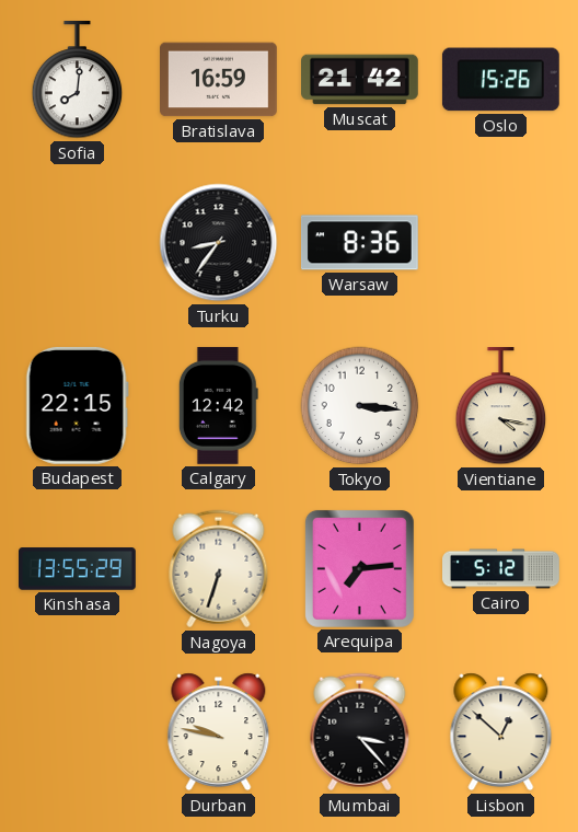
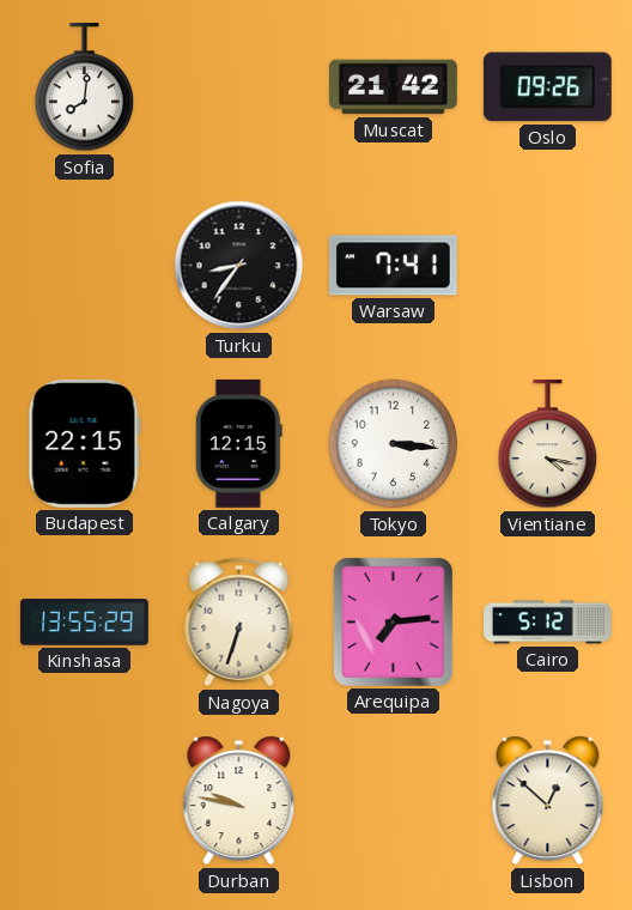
Bratislava: 16:59 -> none
Oslo: 15:26 -> 09:26
Warsaw: 8:36 -> 7:41
Calgary: 12:42 -> 12:15
Mumbai: 3:23 -> none
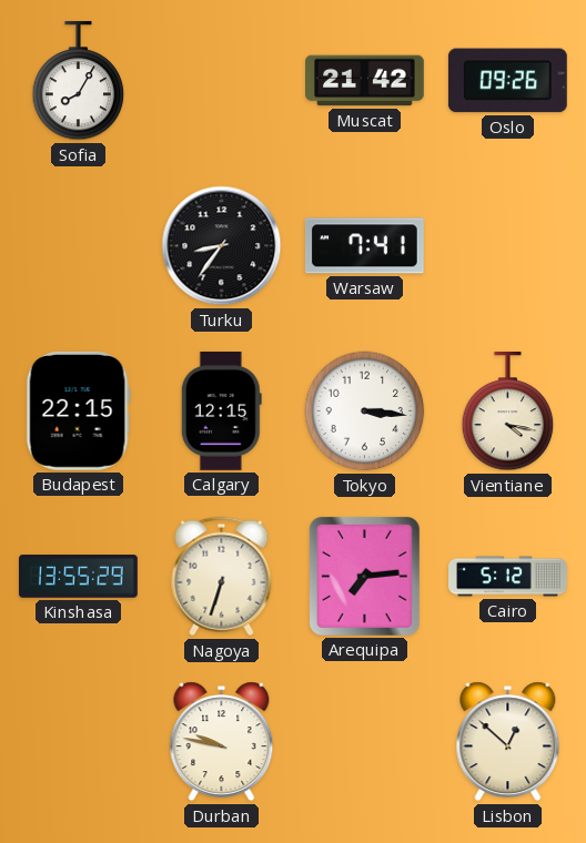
Sofia: 8:01 -> 8:05
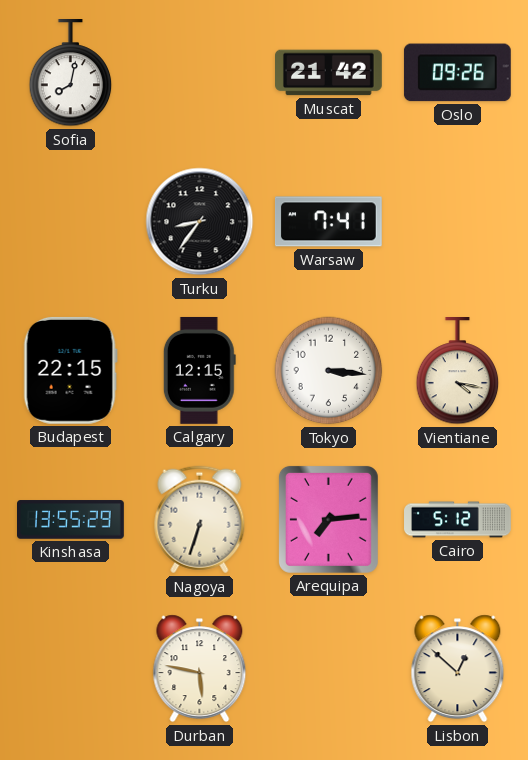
Sofia: 8:05 -> 8:02
Durban: 9:47 -> 5:47
